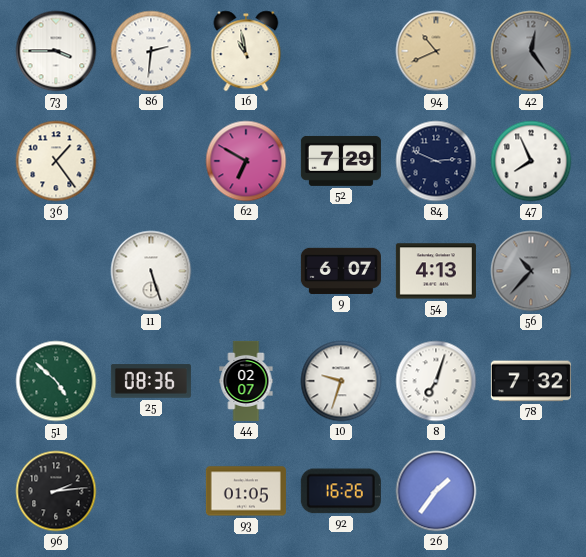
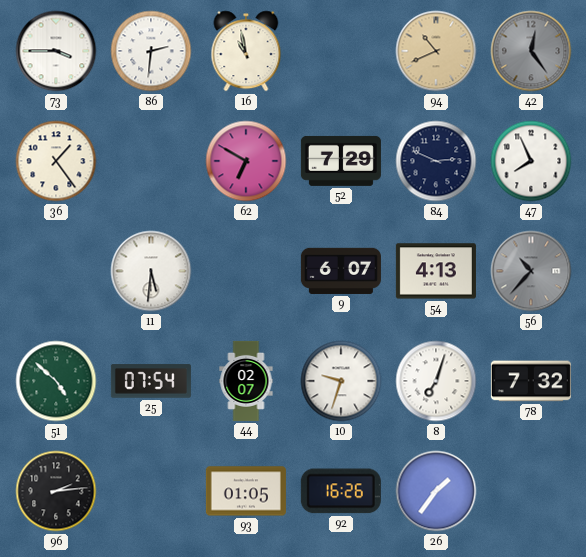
11: 5:27 -> 5:31
25: 08:36 -> 07:54
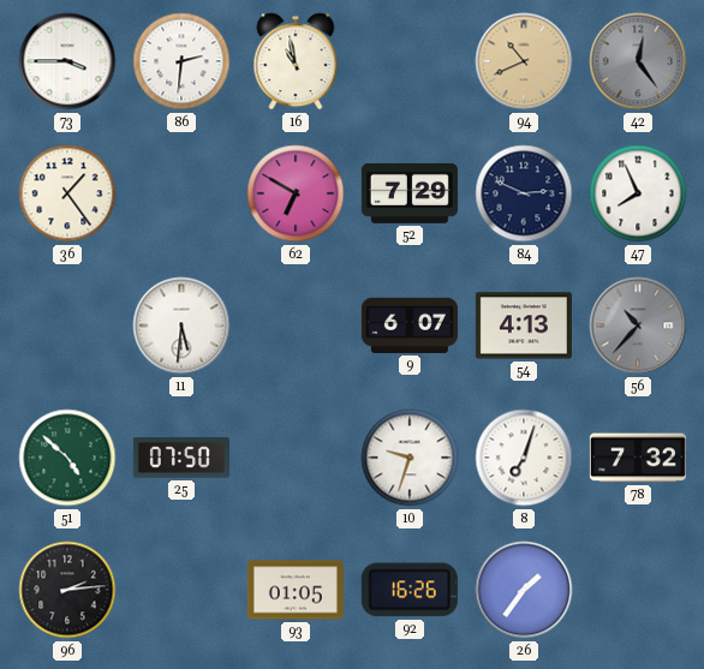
25: 07:54 -> 07:50
44: 02:07 -> none
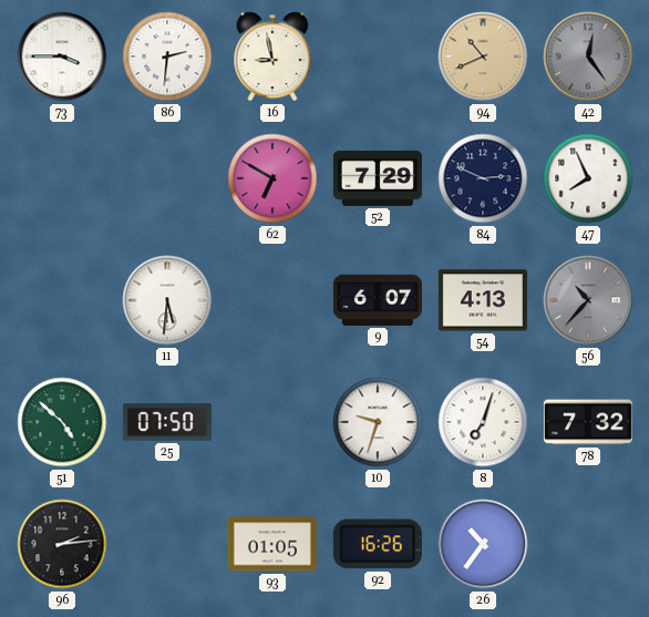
16: 10:58 -> 8:58
36: 1:24 -> none
26: 1:36 -> 10:36
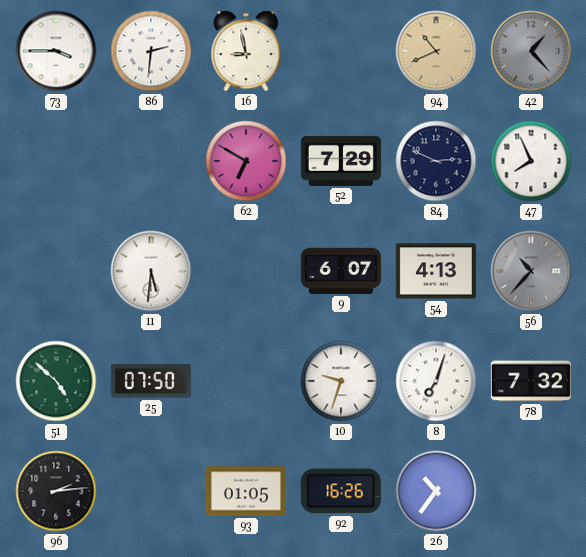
42: 12:24 -> 1:23
